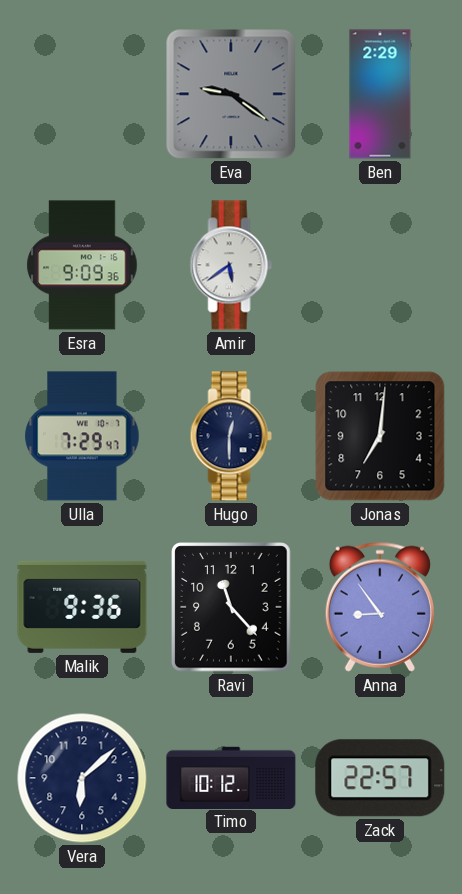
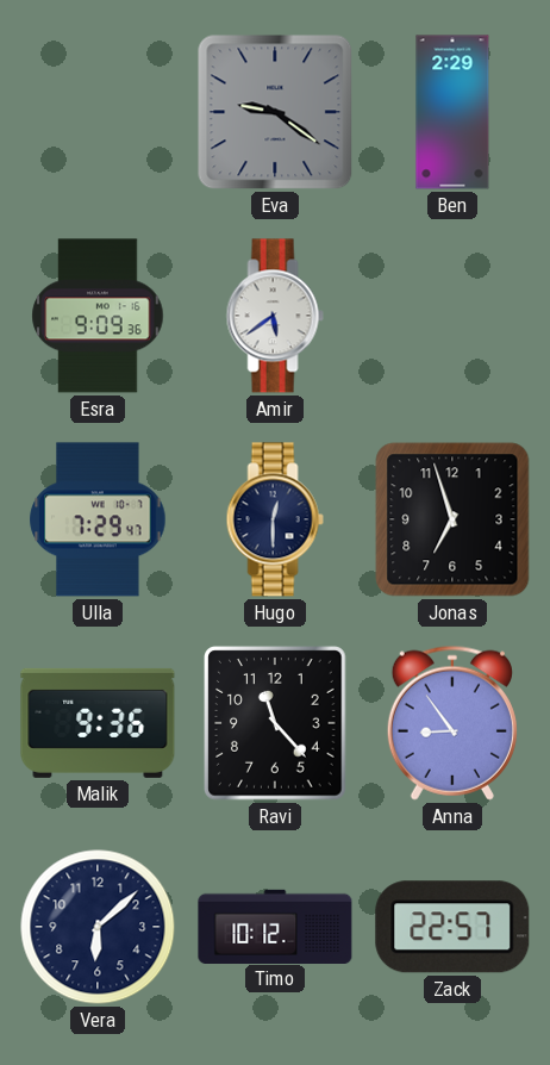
Jonas: 7:01 -> 6:57
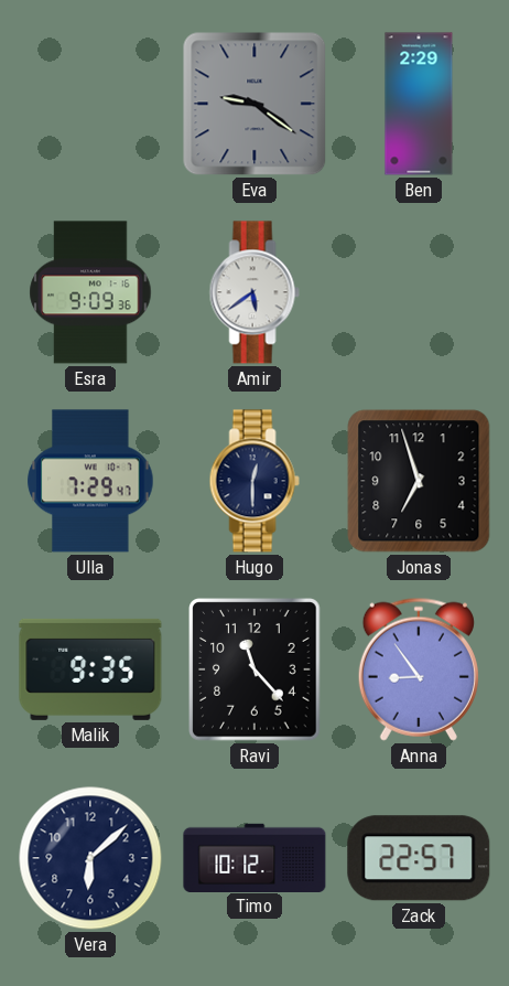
Malik: 9:36 -> 9:35
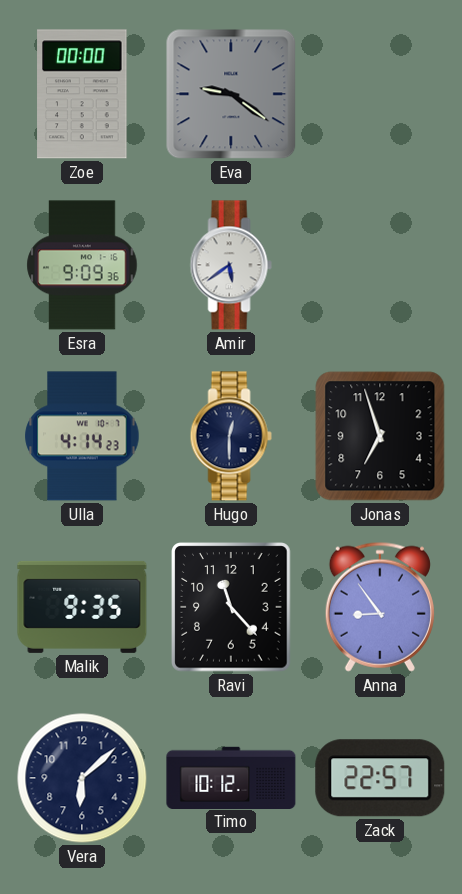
Zoe: none -> 00:00
Ben: 2:29 -> none
Ulla: 7:29 -> 4:14
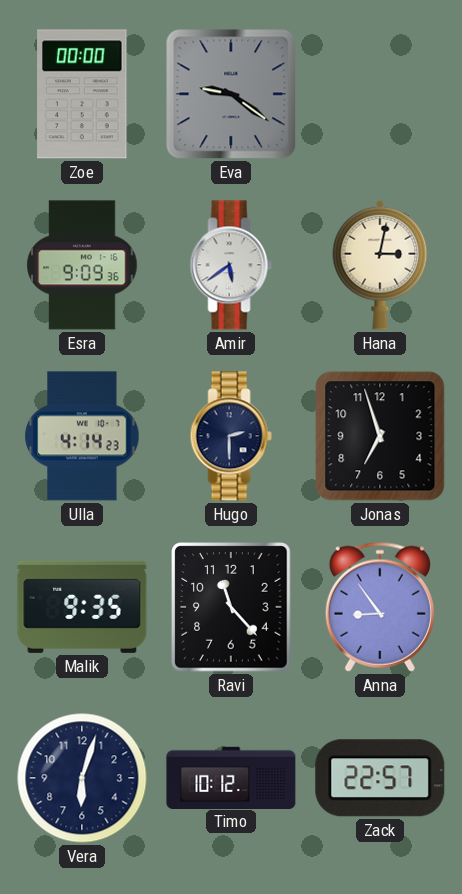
Hana: none -> 3:02
Hugo: 12:30 -> 2:30
Vera: 6:08 -> 6:03
